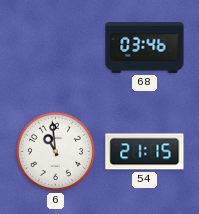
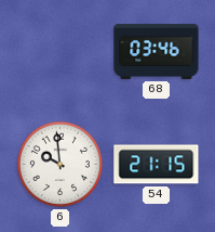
6: 10:59 -> 9:59
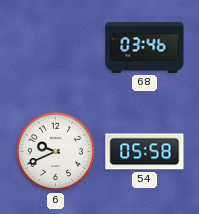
6: 9:59 -> 9:41
54: 21:15 -> 05:58
